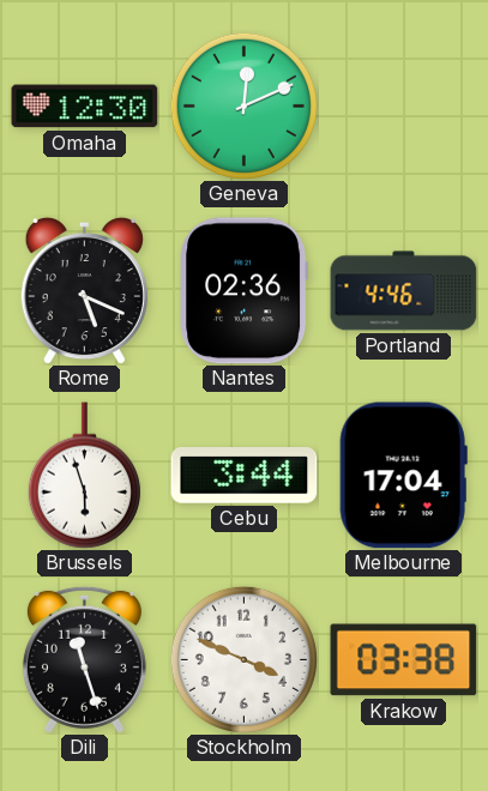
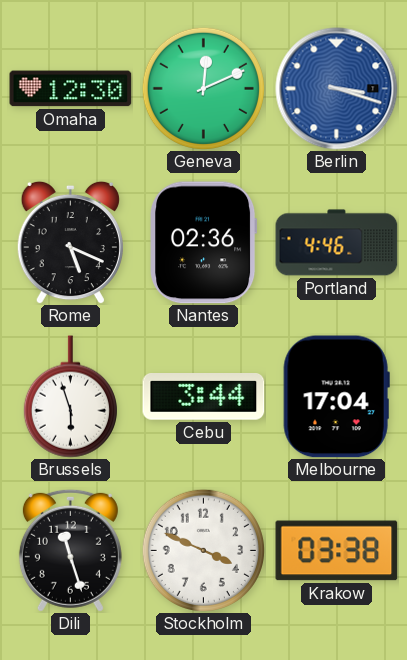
Berlin: none -> 3:18
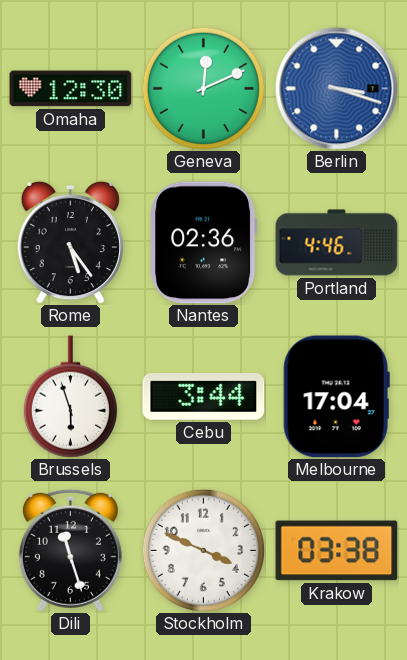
Rome: 5:19 -> 5:24
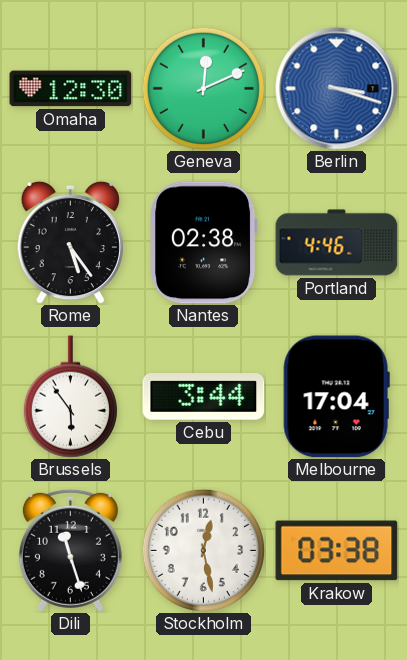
Nantes: 02:36 -> 02:38
Brussels: 5:57 -> 5:54
Stockholm: 3:49 -> 12:28
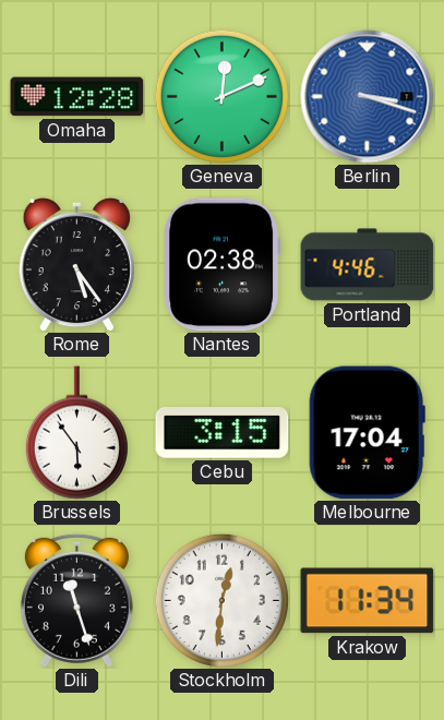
Omaha: 12:30 -> 12:28
Cebu: 3:44 -> 3:15
Stockholm: 12:28 -> 12:31
Krakow: 03:38 -> 11:34
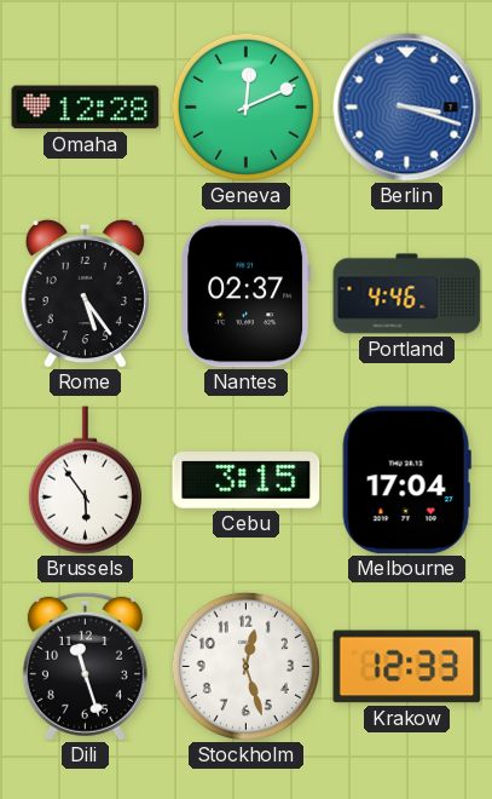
Nantes: 02:38 -> 02:37
Stockholm: 12:31 -> 12:27
Krakow: 11:34 -> 12:33
